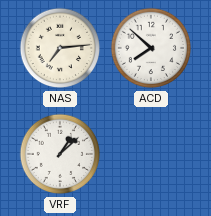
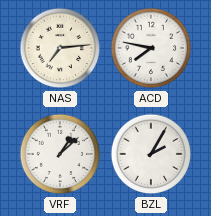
ACD: 7:52 -> 7:47
BZL: none -> 2:05
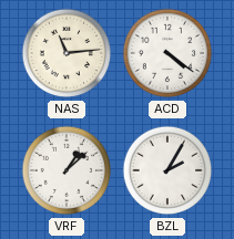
NAS: 7:14 -> 11:14
ACD: 7:47 -> 4:21
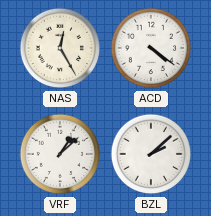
NAS: 11:14 -> 12:25
BZL: 2:05 -> 2:08
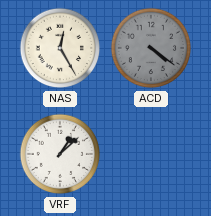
ACD dial: white -> grey
BZL: 2:08 -> none
